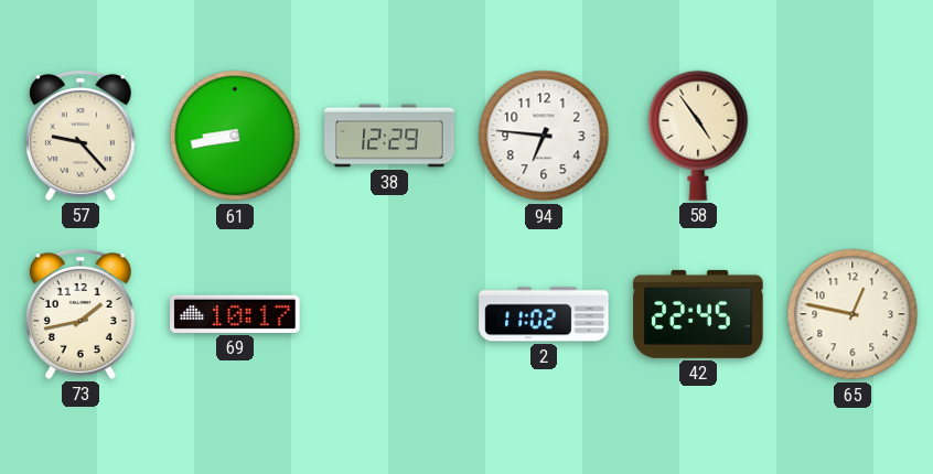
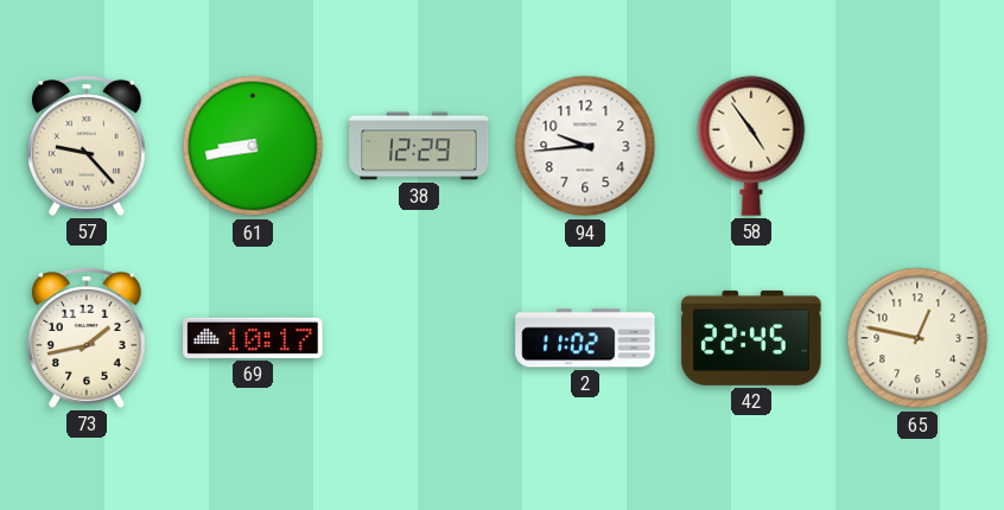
94: 6:46 -> 9:44
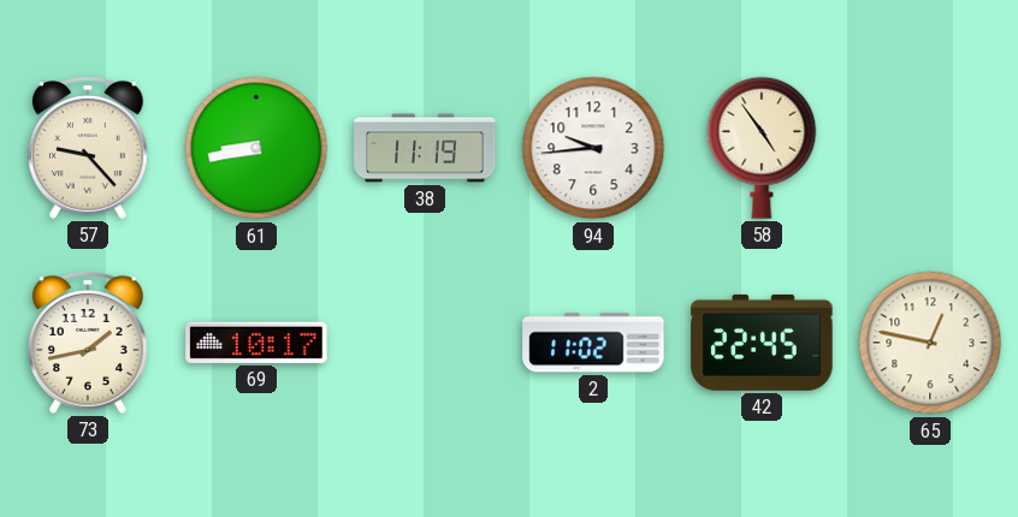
38: 12:29 -> 11:19
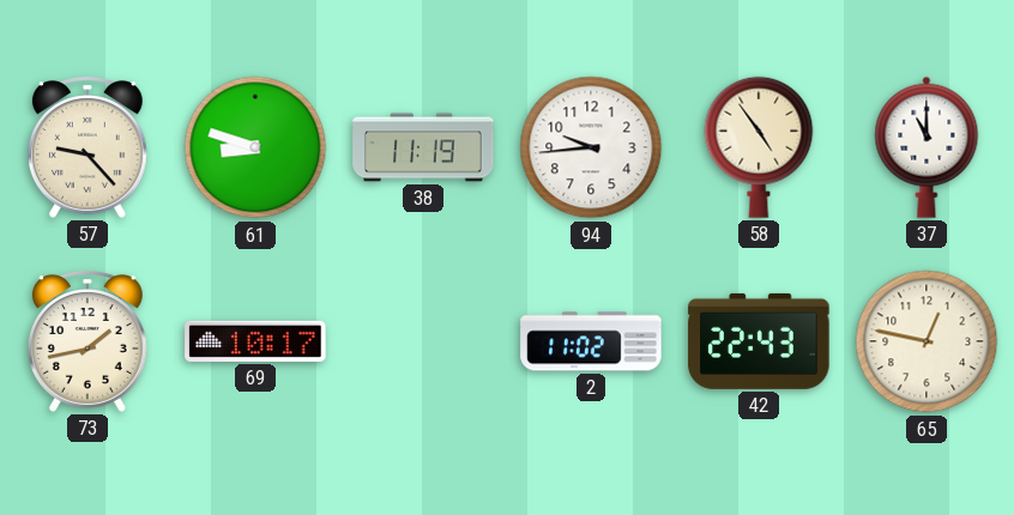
61: 8:43 -> 8:48
37: none -> 11:00
42: 22:45 -> 22:43
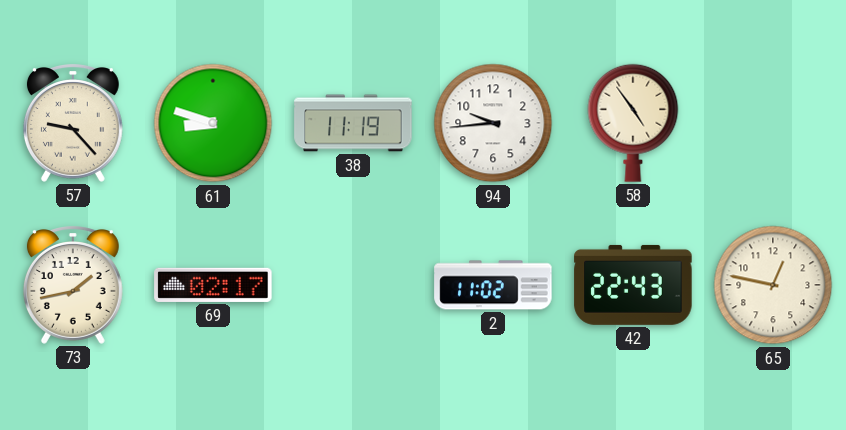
37: 11:00 -> none
69: 10:17 -> 02:17
